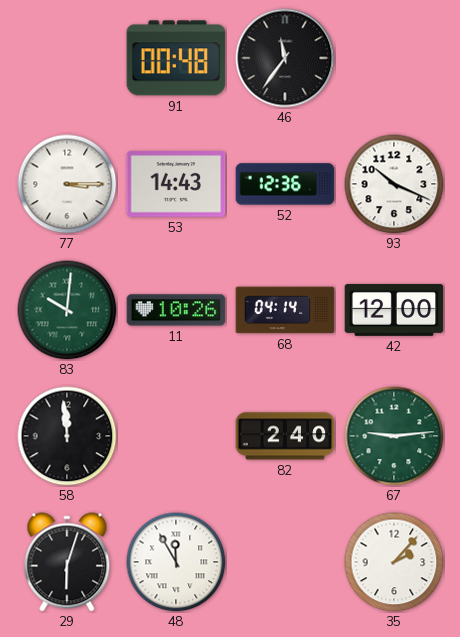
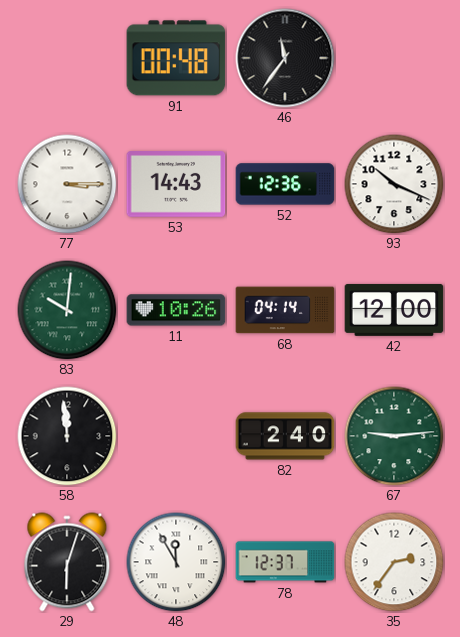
78: none -> 12:37
35: 2:07 -> 2:36
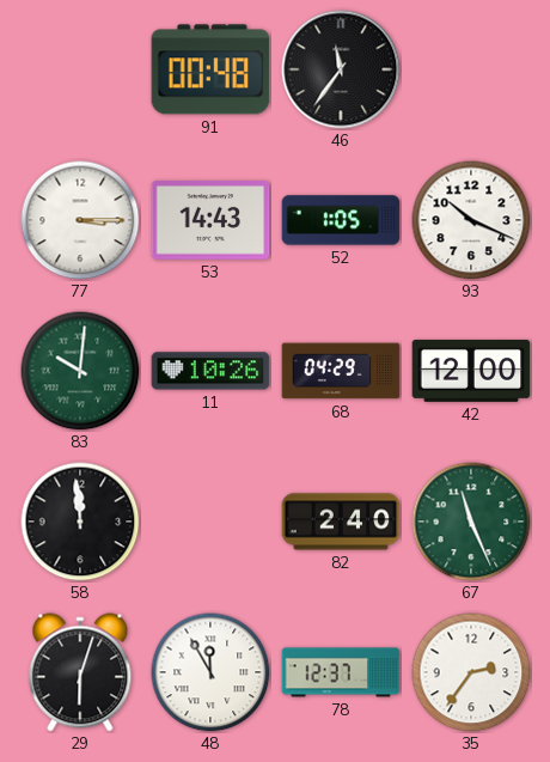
52: 12:36 -> 1:05
68: 04:14 -> 04:29
67: 9:14 -> 11:26
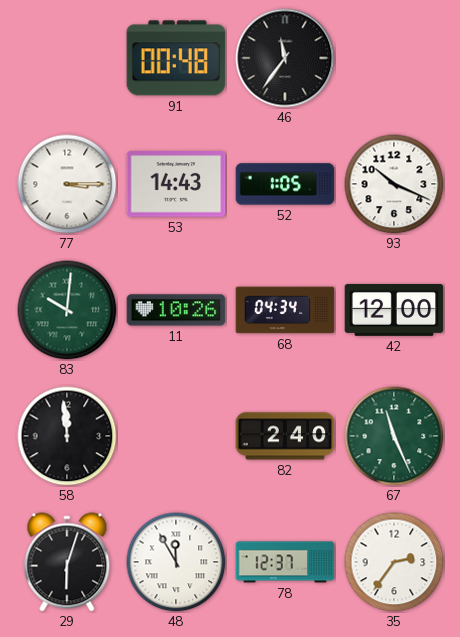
68: 04:29 -> 04:34
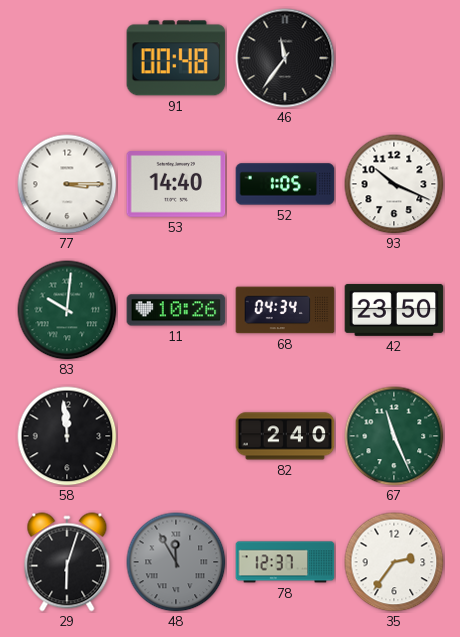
53: 14:43 -> 14:40
42: 12:00 -> 23:50
48 dial: white -> grey
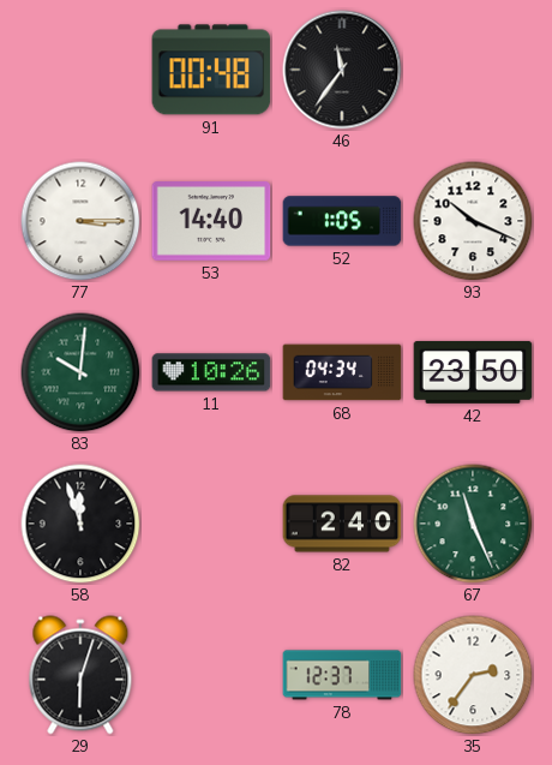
58: 11:59 -> 11:57
48: 11:55 -> none
